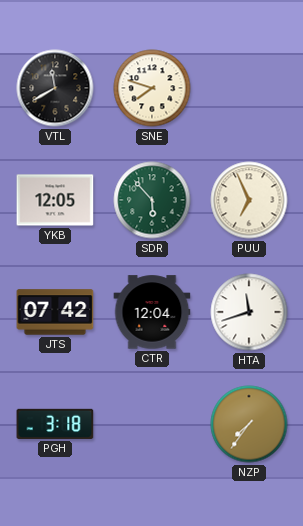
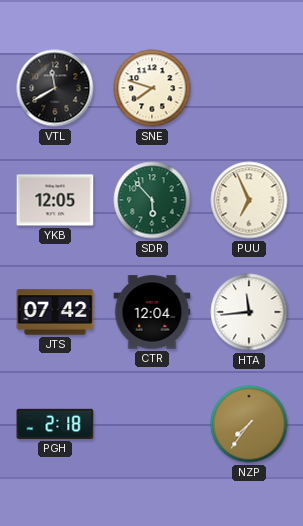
HTA: 11:42 -> 11:44
PGH: 3:18 -> 2:18
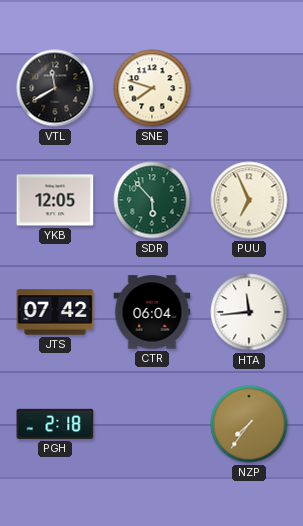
CTR: 12:04 -> 06:04
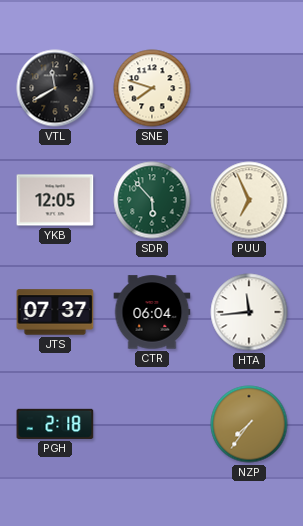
JTS: 07:42 -> 07:37
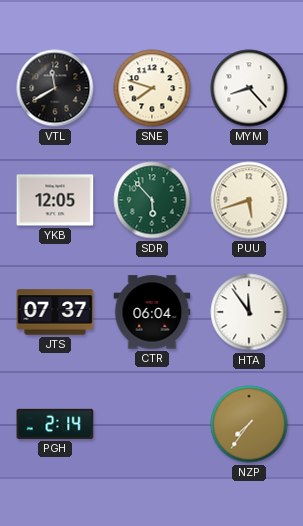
MYM: none -> 8:23
PUU: 6:56 -> 5:42
HTA: 11:44 -> 11:54
PGH: 2:18 -> 2:14
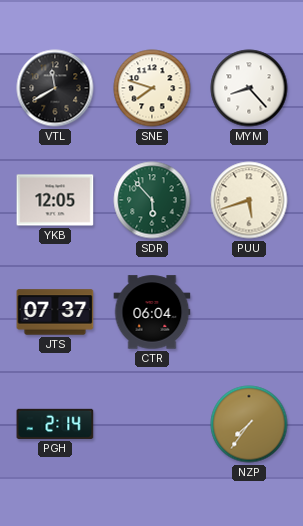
HTA: 11:54 -> none
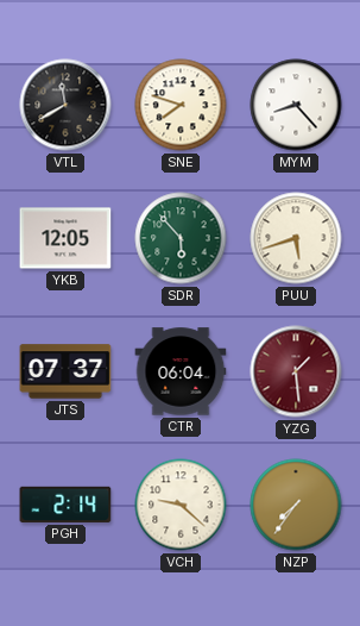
YZG: none -> 1:29
VCH: none -> 9:22
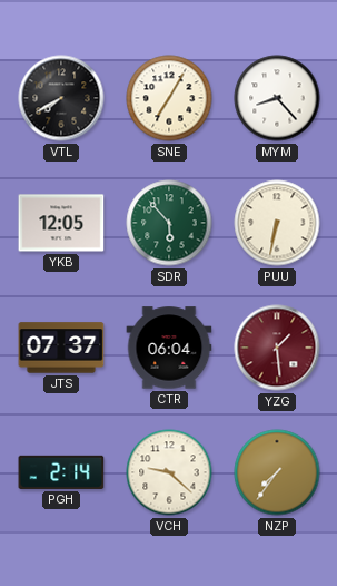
VTL: 11:40 -> 7:40
SNE: 7:48 -> 7:05
PUU: 5:42 -> 6:32
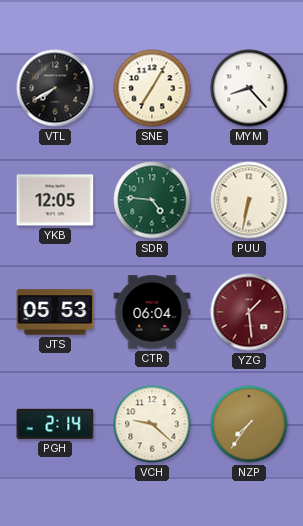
SDR: 5:53 -> 4:46
JTS: 07:37 -> 05:53
